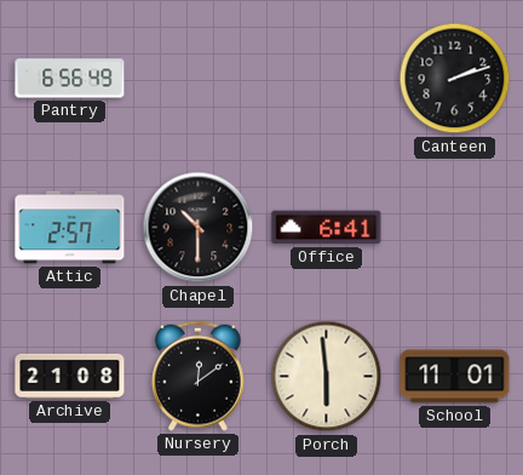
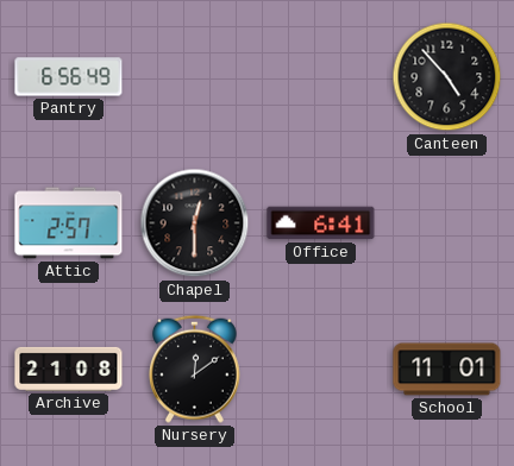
Canteen: 2:12 -> 4:53
Chapel: 10:30 -> 12:30
Porch: 5:59 -> none
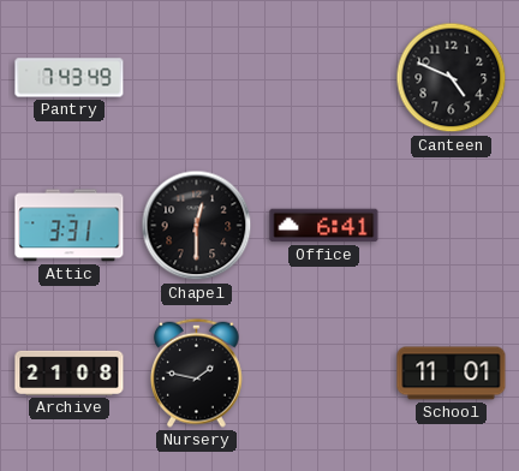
Pantry: 6:56 -> 7:43
Canteen: 4:53 -> 4:49
Attic: 2:57 -> 3:31
Nursery: 12:09 -> 1:47
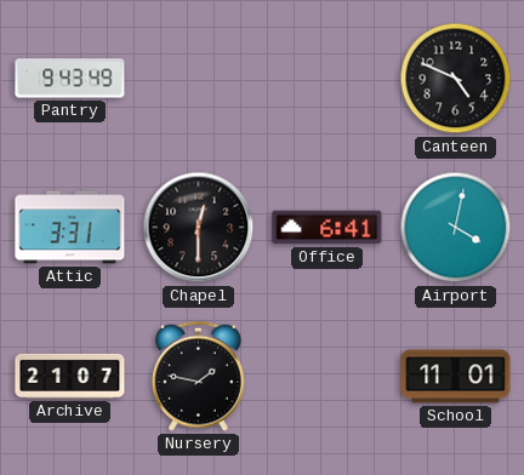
Pantry: 7:43 -> 9:43
Airport: none -> 4:02
Archive: 21:08 -> 21:07
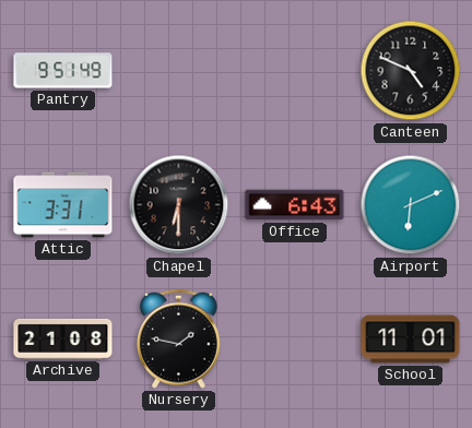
Pantry: 9:43 -> 9:51
Chapel: 12:30 -> 6:30
Office: 6:41 -> 6:43
Airport: 4:02 -> 6:11
Archive: 21:07 -> 21:08
